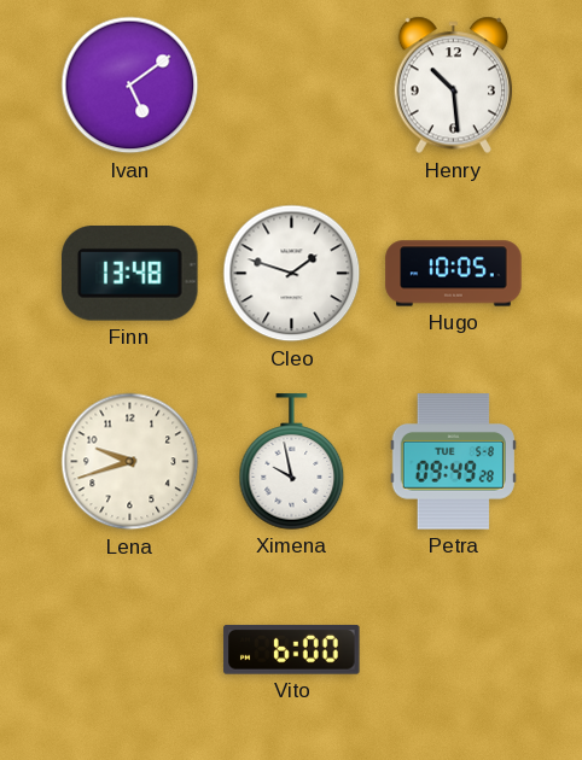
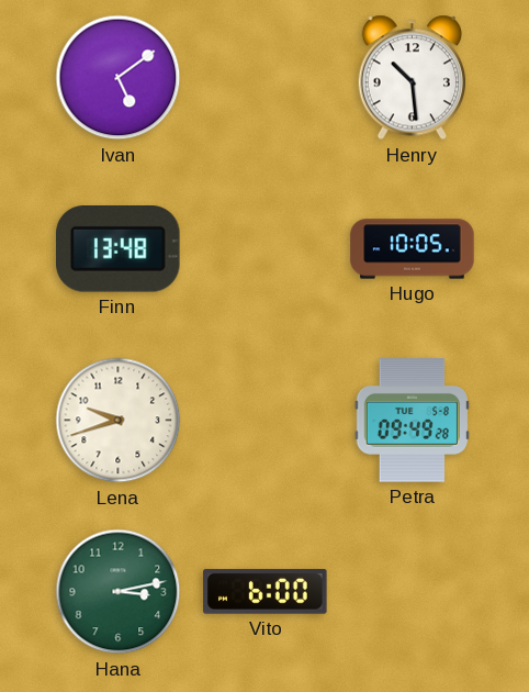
Cleo: 1:48 -> none
Ximena: 9:58 -> none
Hana: none -> 3:13
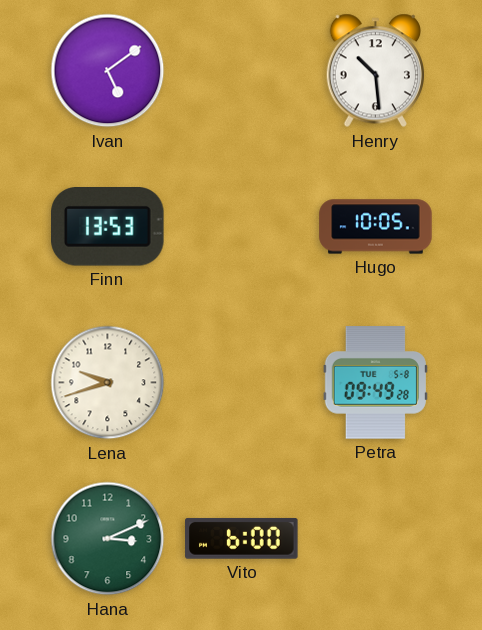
Finn: 13:48 -> 13:53
Hana: 3:13 -> 3:11
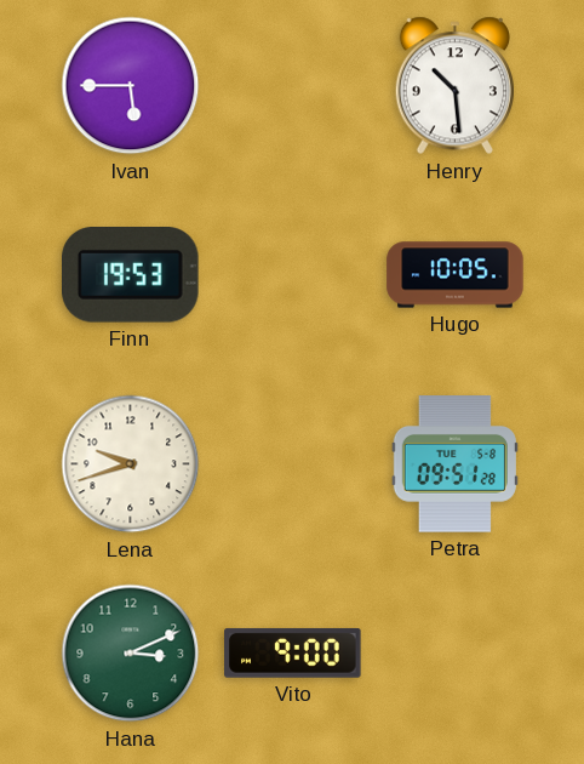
Ivan: 5:09 -> 5:45
Finn: 13:53 -> 19:53
Petra: 09:49 -> 09:51
Vito: 6:00 -> 9:00
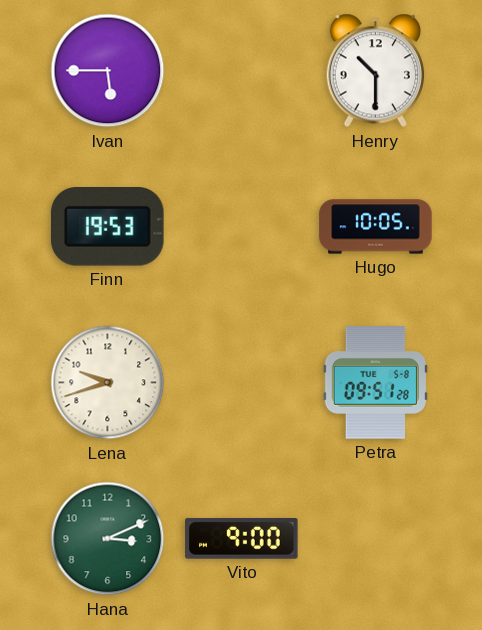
Henry: 10:29 -> 10:30
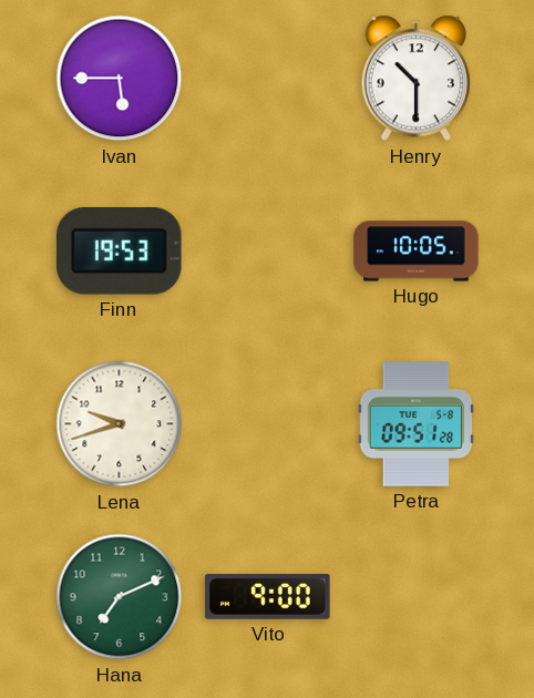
Hana: 3:11 -> 7:11
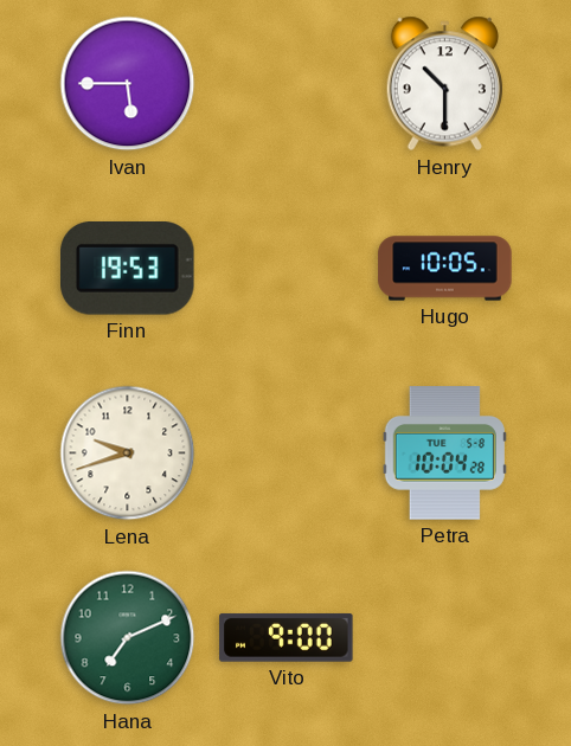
Petra: 09:51 -> 10:04
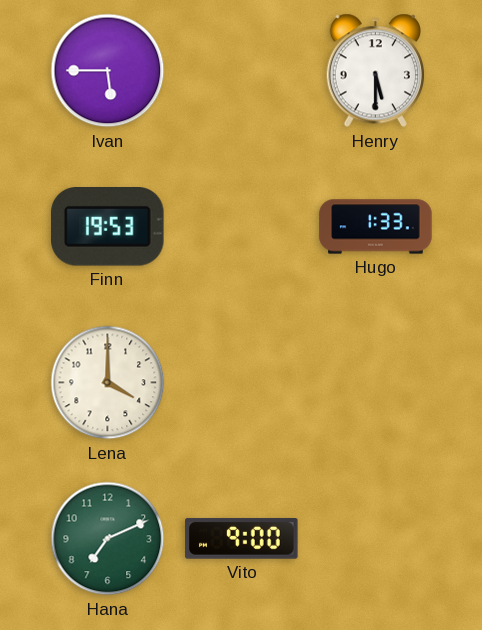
Henry: 10:30 -> 5:30
Hugo: 10:05 -> 1:33
Lena: 9:42 -> 4:00
Petra: 10:04 -> none
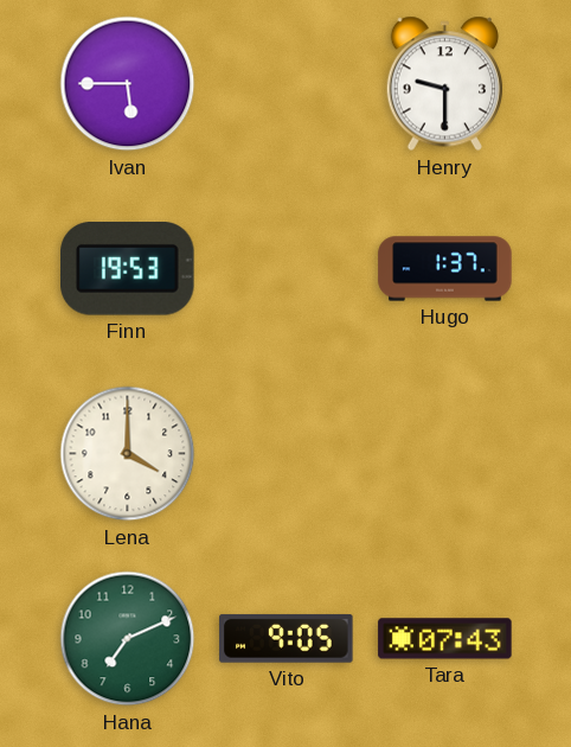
Henry: 5:30 -> 9:30
Hugo: 1:33 -> 1:37
Vito: 9:00 -> 9:05
Tara: none -> 07:43
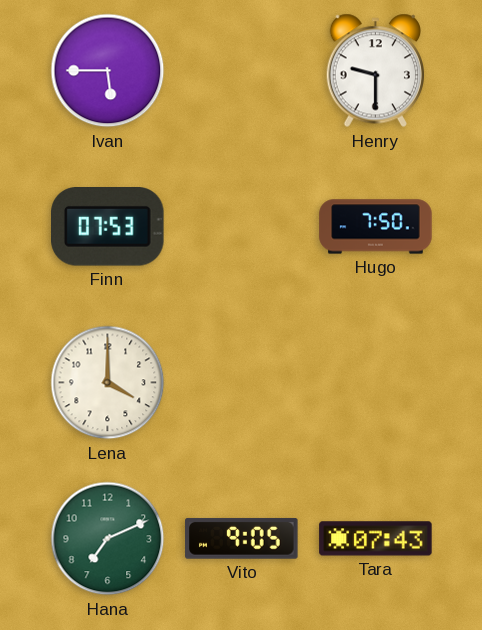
Finn: 19:53 -> 07:53
Hugo: 1:37 -> 7:50
